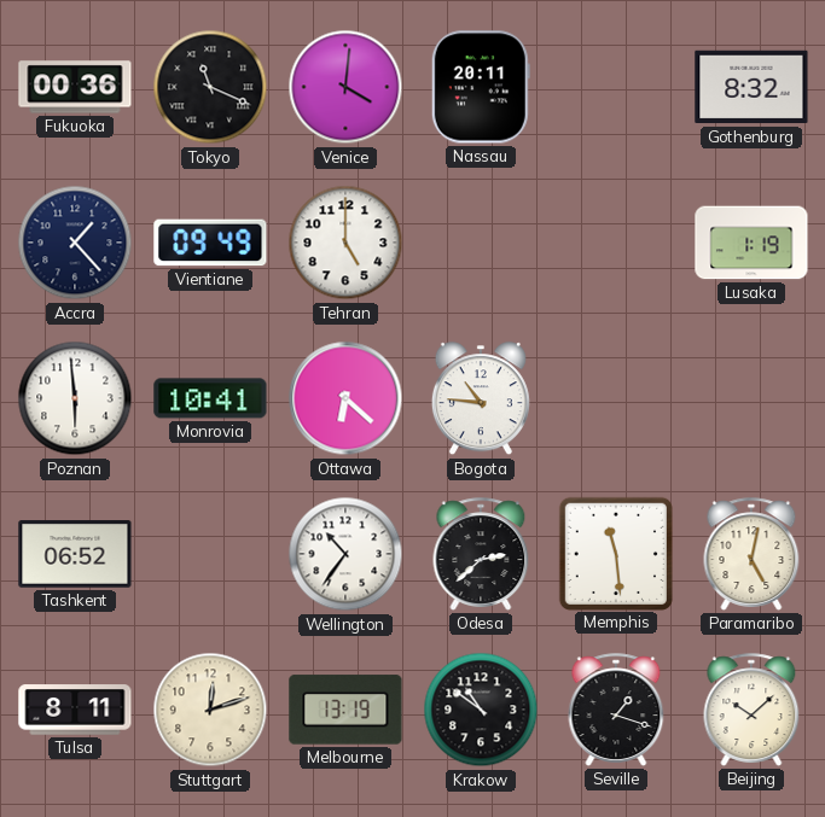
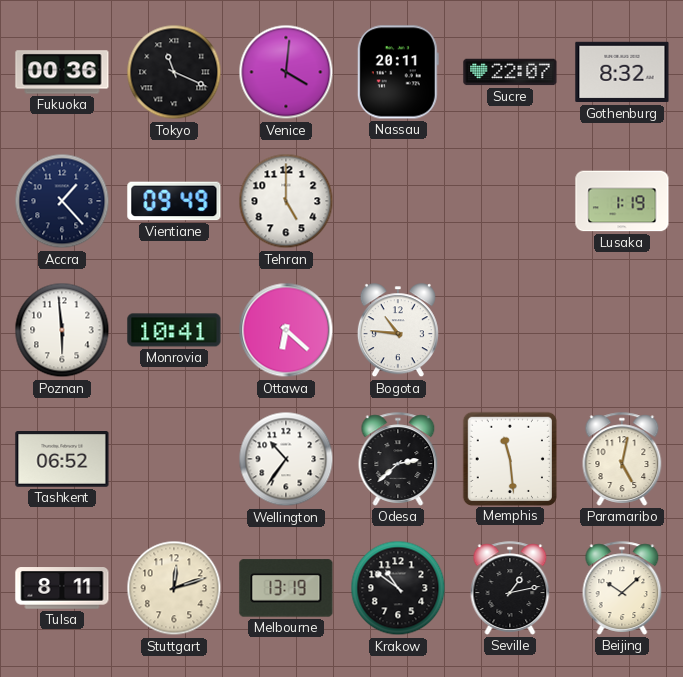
Sucre: none -> 22:07
Seville: 1:18 -> 1:13
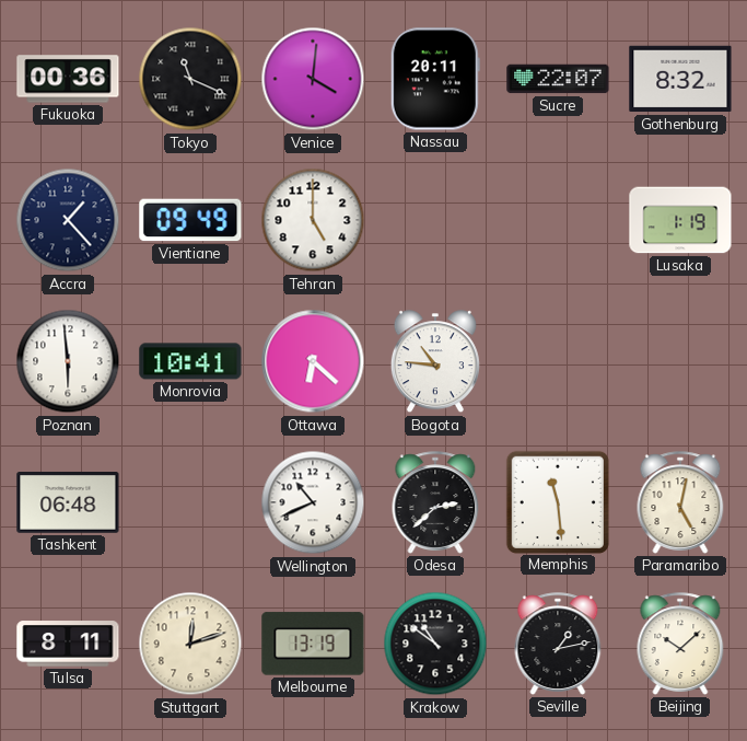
Tashkent: 06:52 -> 06:48
Wellington: 10:36 -> 10:41
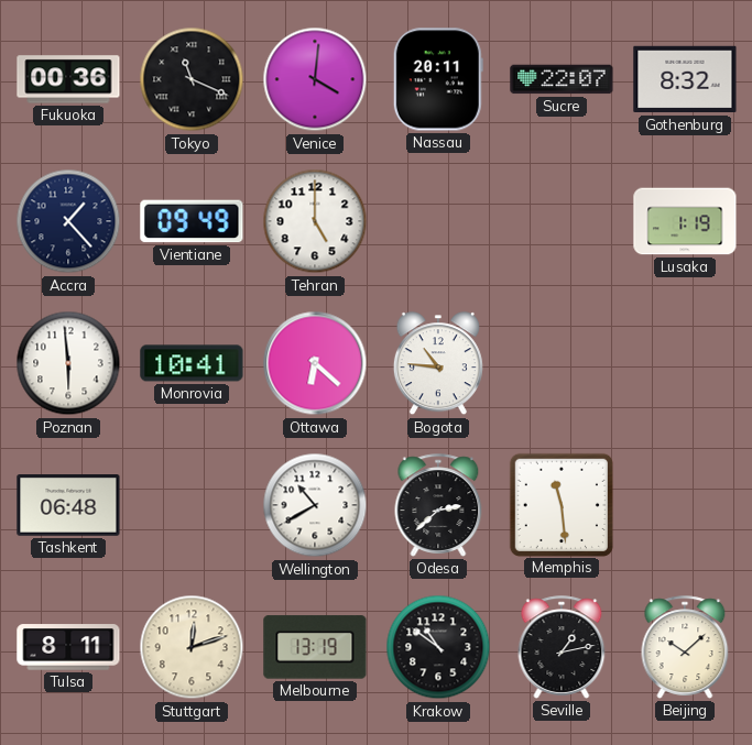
Wellington: 10:41 -> 10:40
Paramaribo: 5:02 -> none
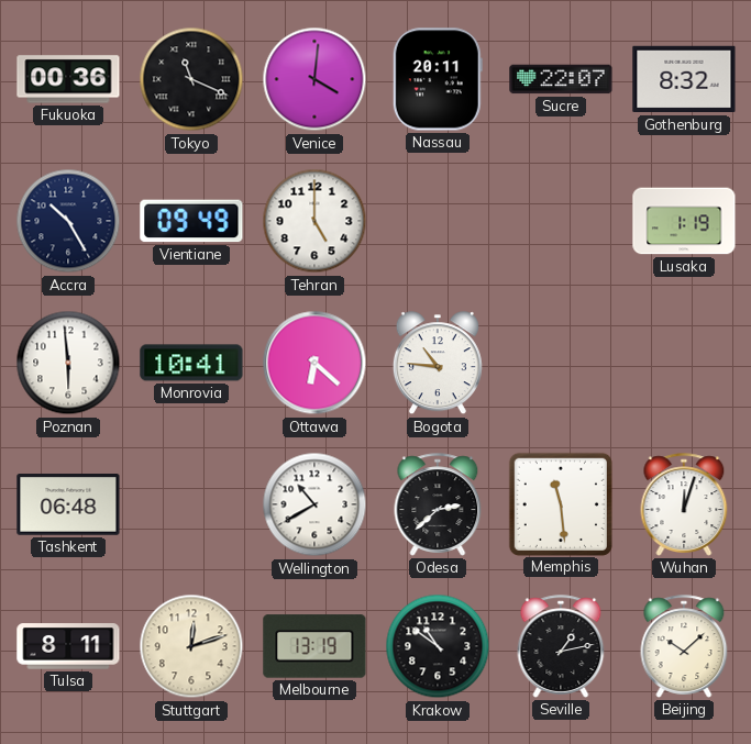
Accra: 1:23 -> 10:25
Wuhan: none -> 12:03
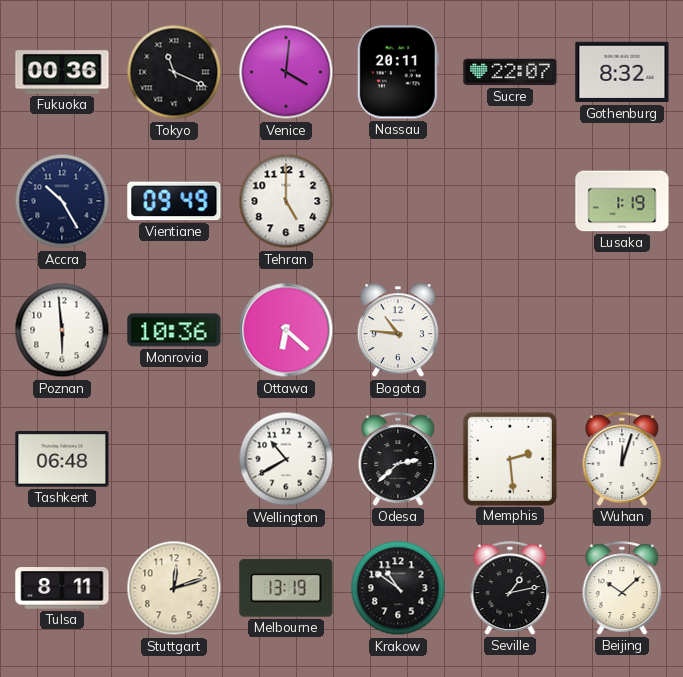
Monrovia: 10:41 -> 10:36
Memphis: 11:29 -> 2:29
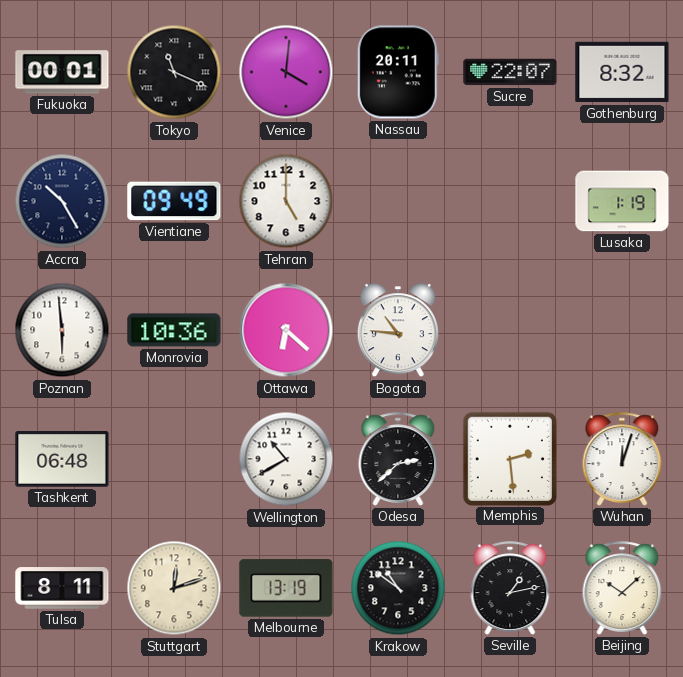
Fukuoka: 00:36 -> 00:01
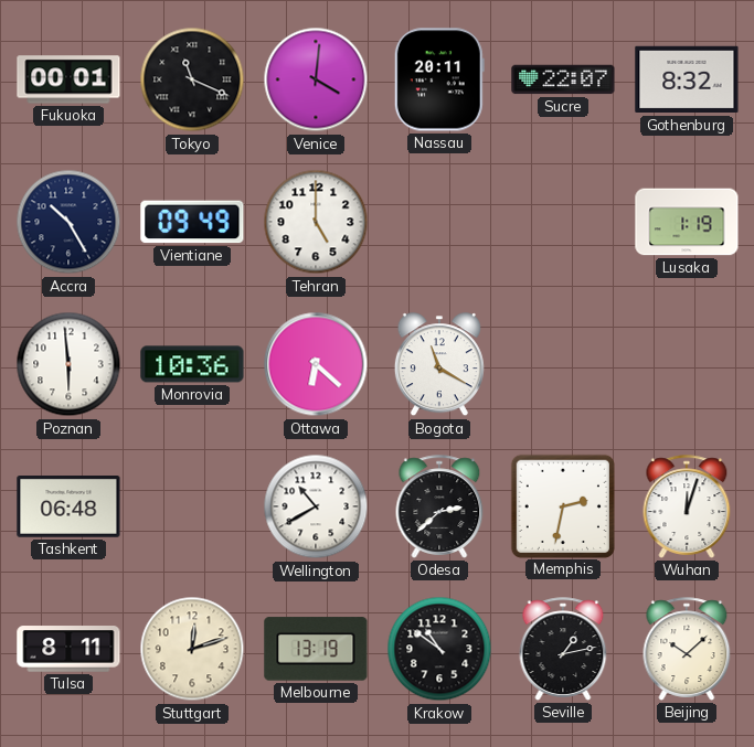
Bogota: 10:46 -> 11:20
Memphis: 2:29 -> 2:32
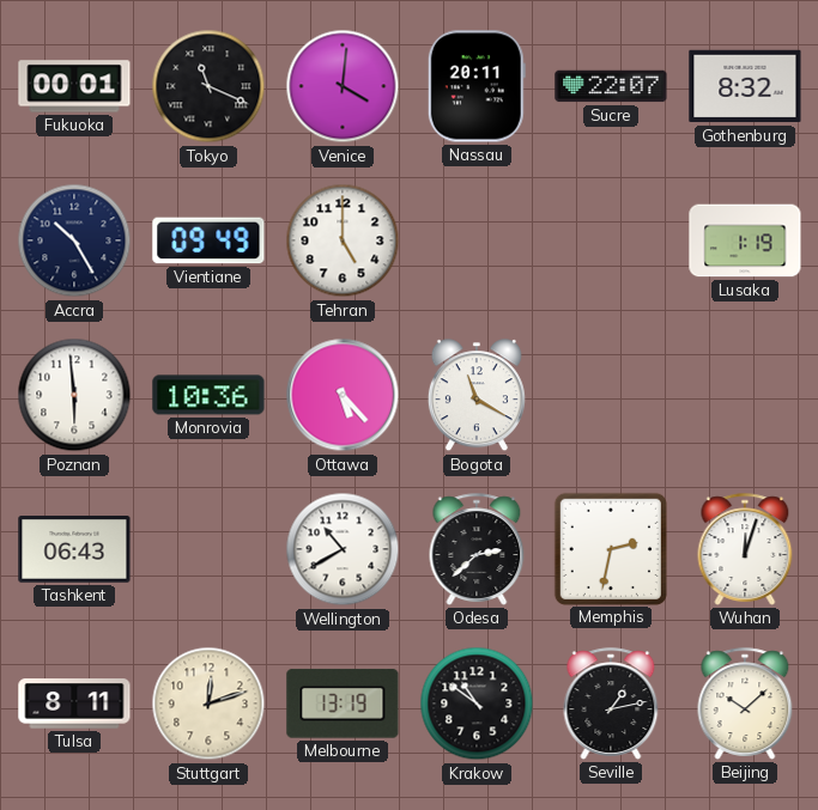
Ottawa: 6:22 -> 5:23
Tashkent: 06:48 -> 06:43
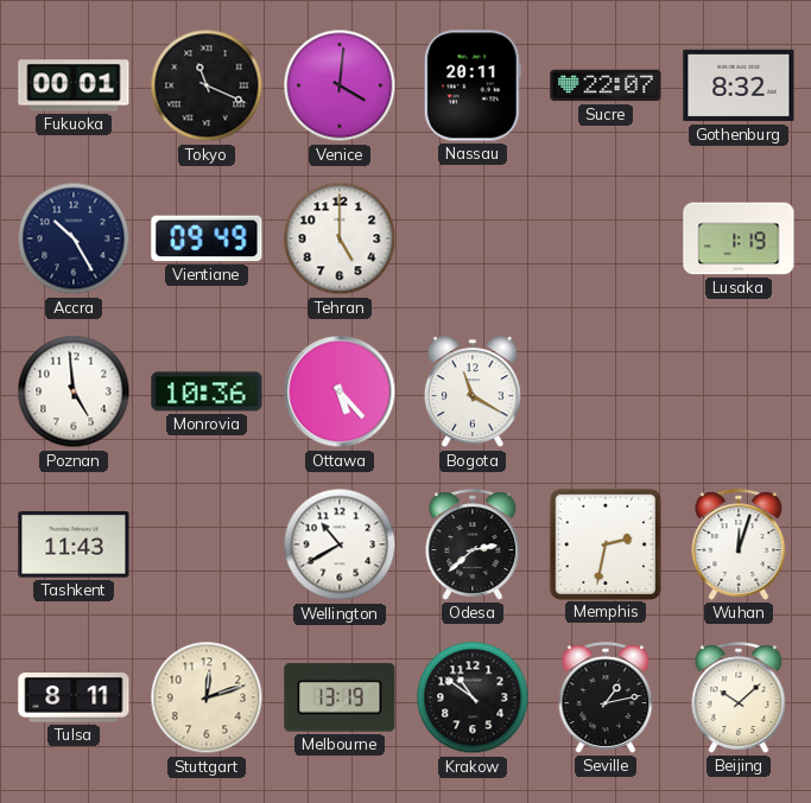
Poznan: 5:59 -> 4:59
Tashkent: 06:43 -> 11:43
